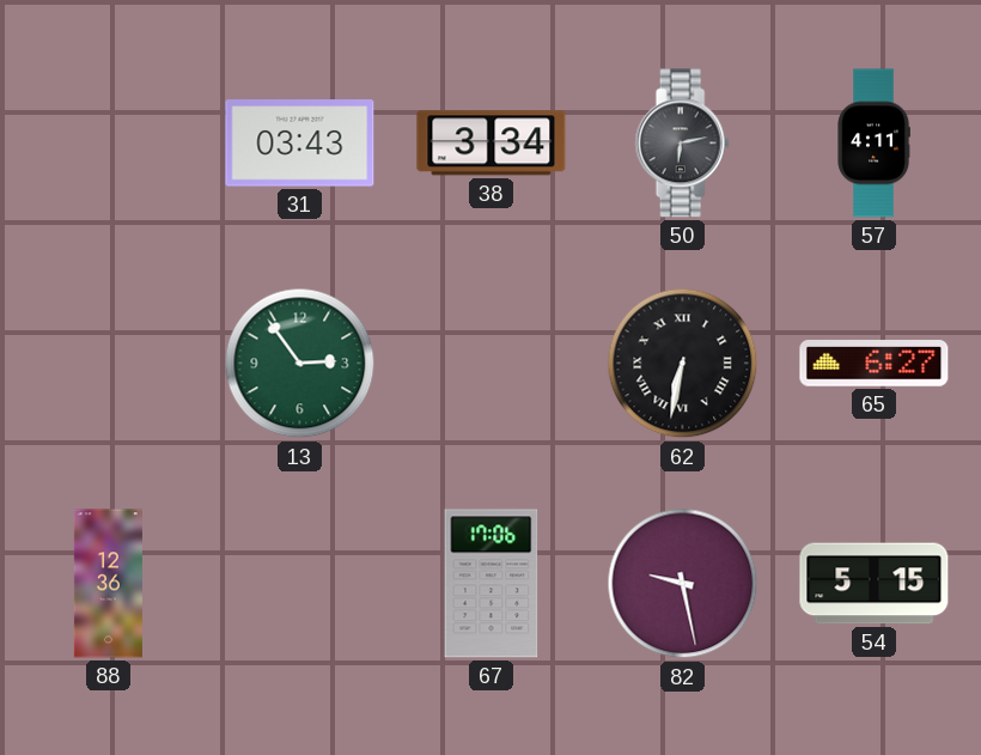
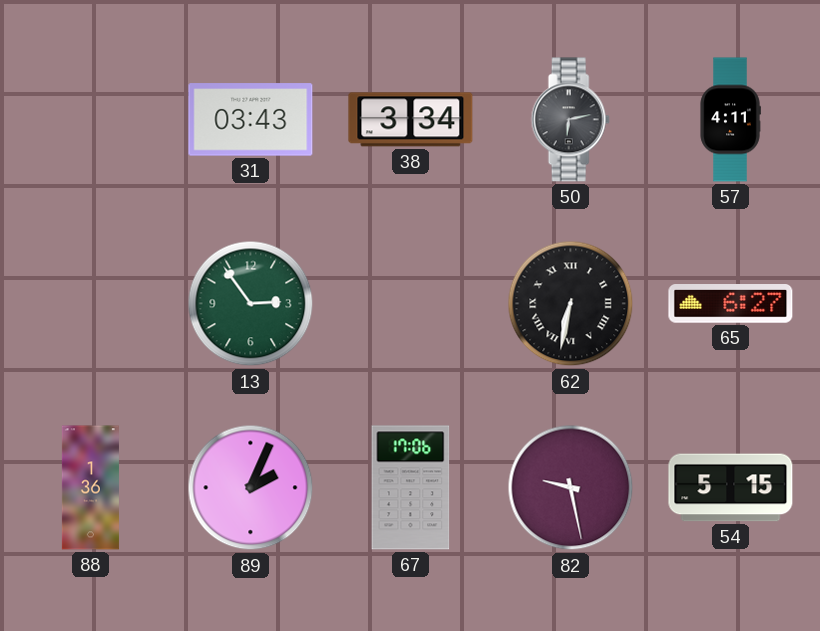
88: 12:36 -> 1:36
89: none -> 2:04
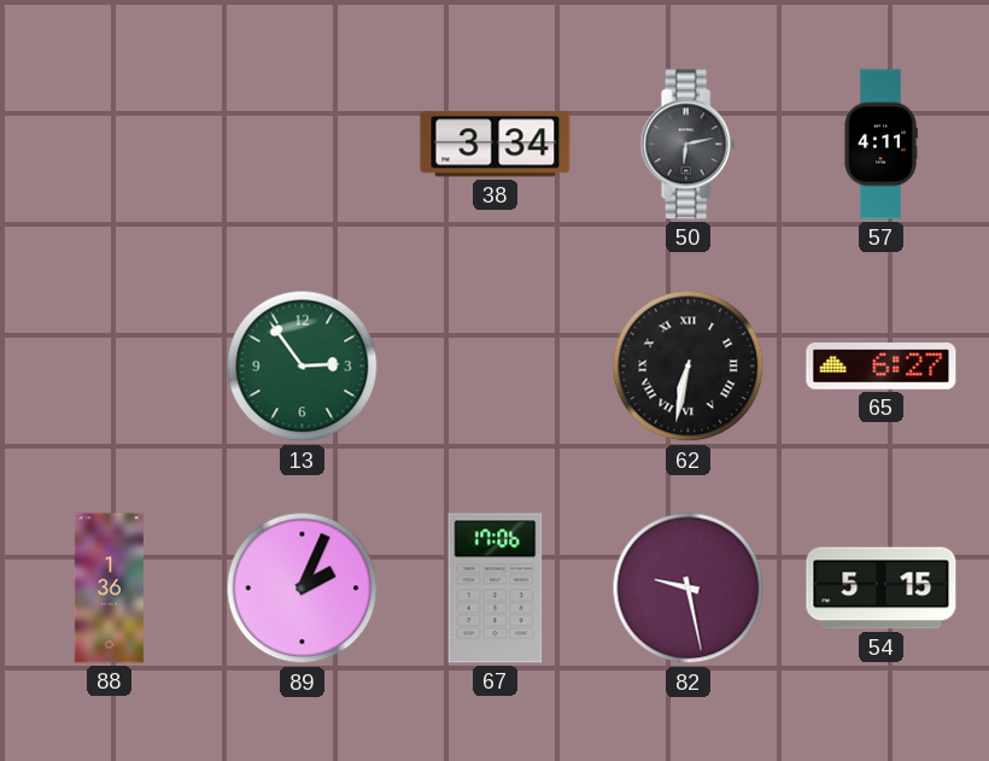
31: 03:43 -> none
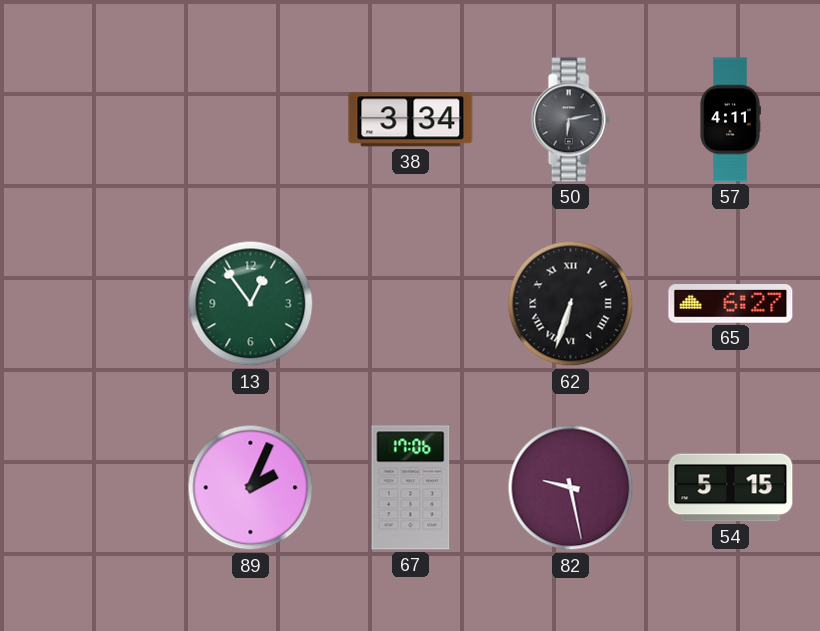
13: 2:54 -> 12:54
62: 6:32 -> 6:33
88: 1:36 -> none
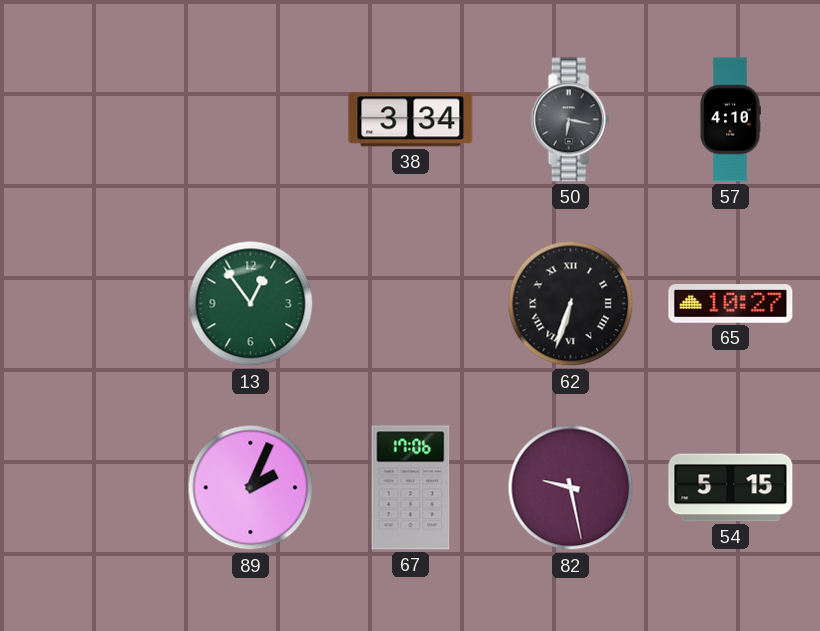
50: 6:13 -> 6:17
57: 4:11 -> 4:10
65: 6:27 -> 10:27
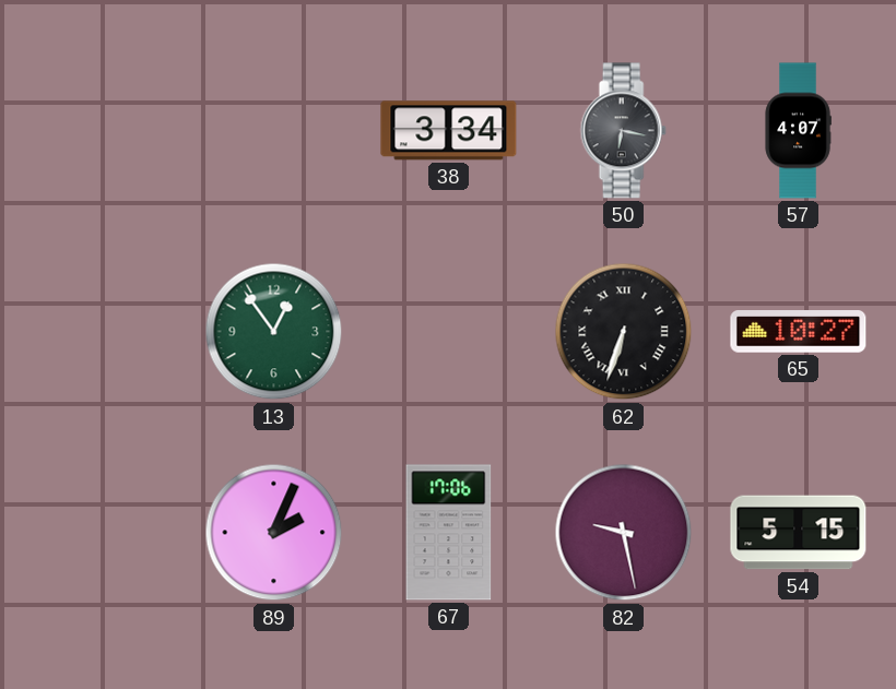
57: 4:10 -> 4:07
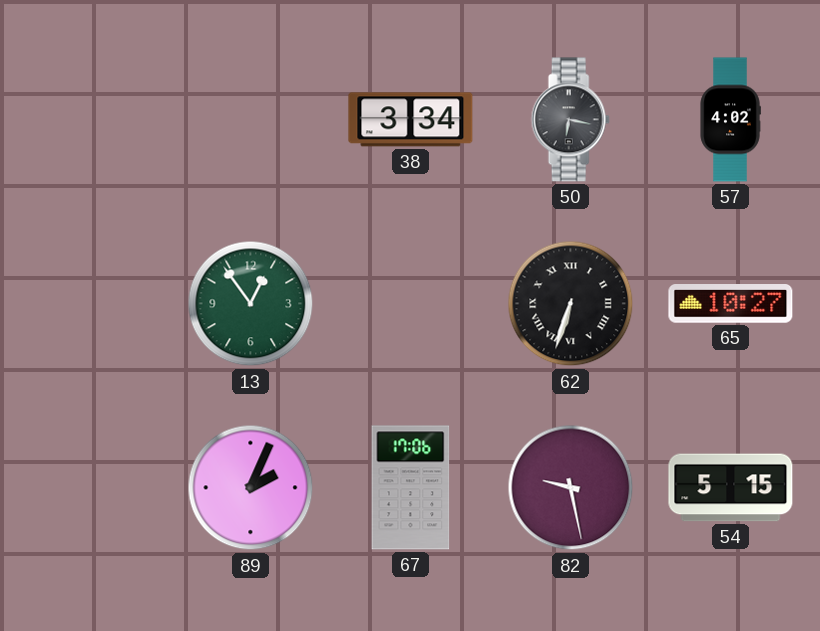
57: 4:07 -> 4:02
